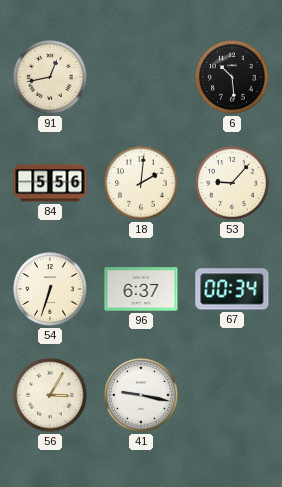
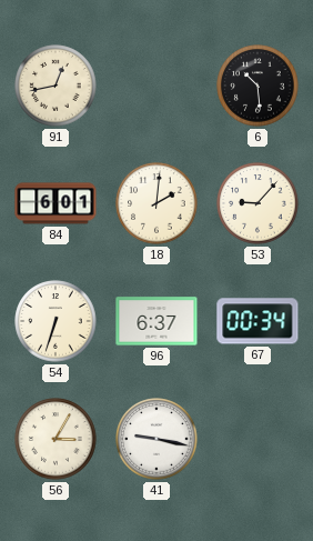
84: 5:56 -> 6:01
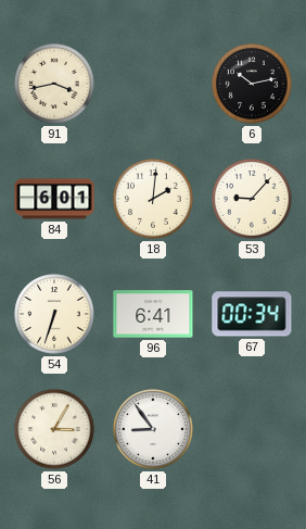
91: 12:43 -> 3:43
6: 10:29 -> 10:13
96: 6:37 -> 6:41
41: 9:17 -> 8:54
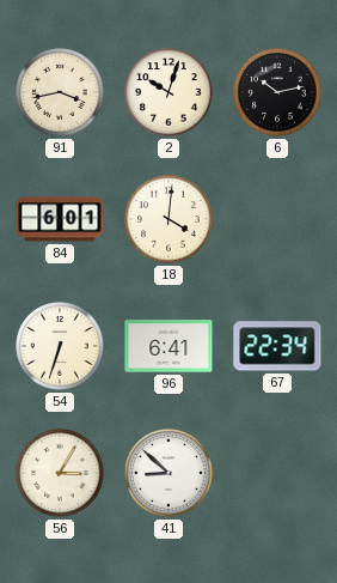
2: none -> 10:03
18: 2:01 -> 4:01
53: 9:07 -> none
67: 00:34 -> 22:34
41: 8:54 -> 8:52
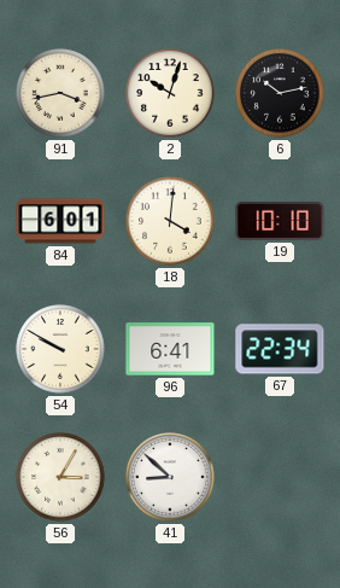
19: none -> 10:10
54: 6:33 -> 9:50
